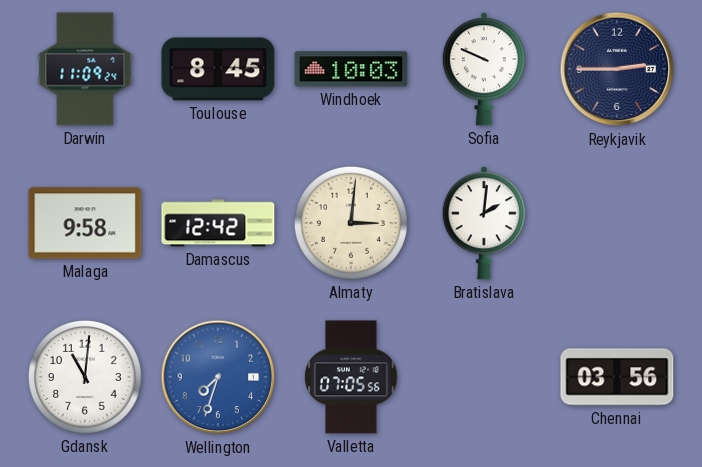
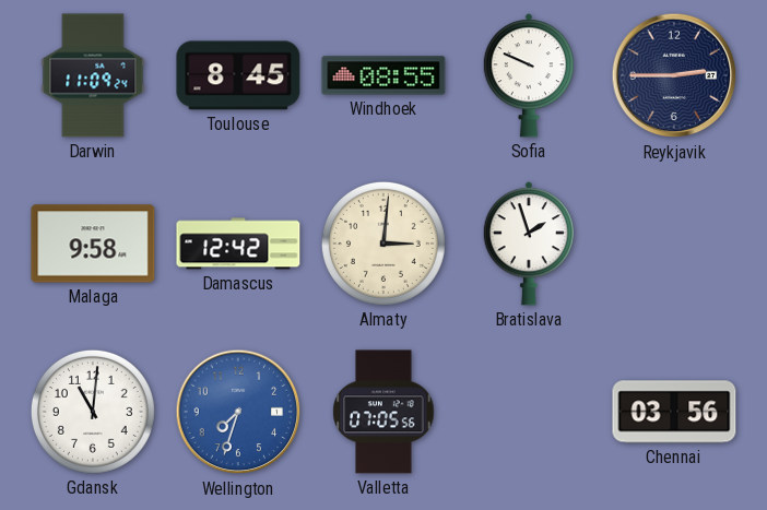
Windhoek: 10:03 -> 08:55
Bratislava: 2:01 -> 1:57
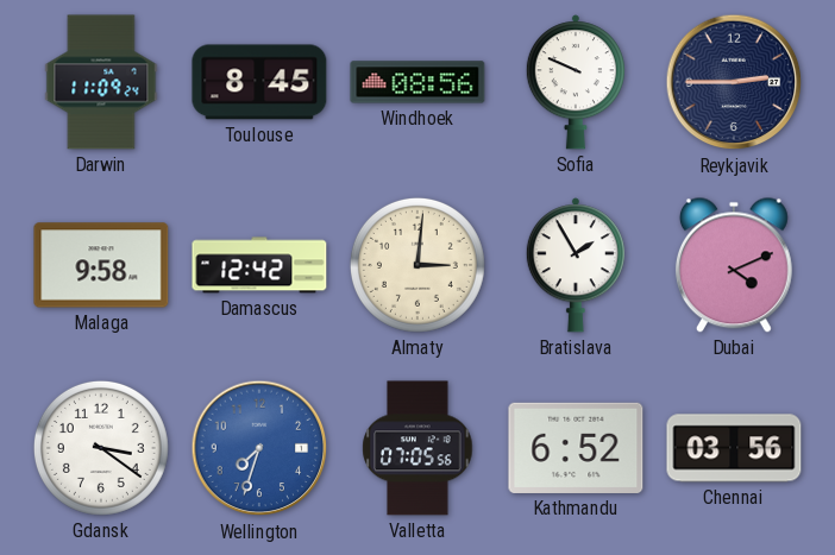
Windhoek: 08:55 -> 08:56
Bratislava: 1:57 -> 1:55
Dubai: none -> 4:11
Gdansk: 11:01 -> 3:21
Kathmandu: none -> 6:52
